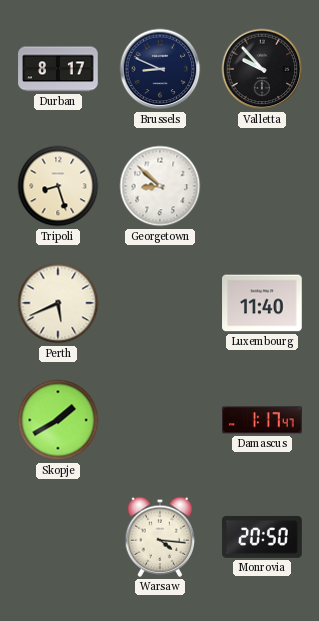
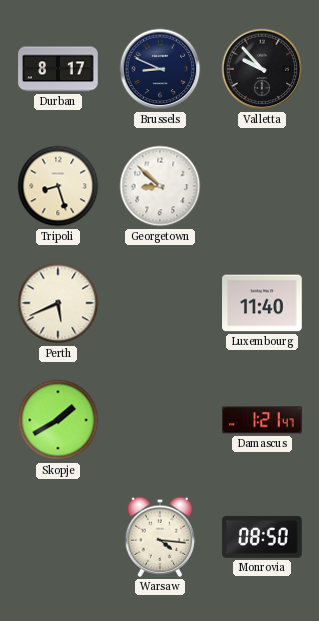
Damascus: 1:17 -> 1:21
Monrovia: 20:50 -> 08:50
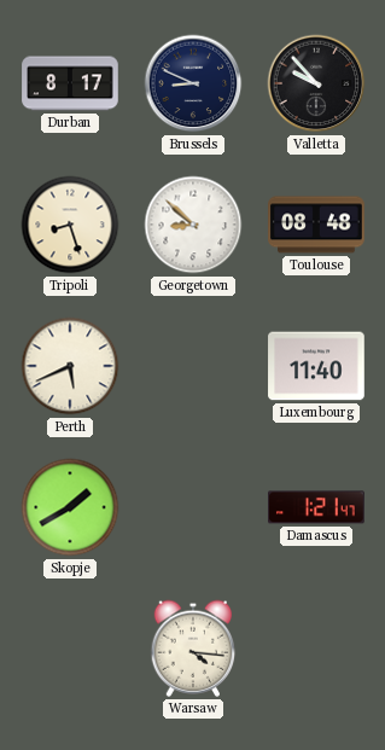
Toulouse: none -> 08:48
Monrovia: 08:50 -> none
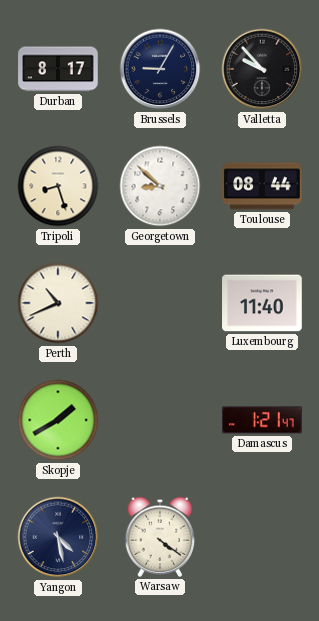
Brussels: 8:49 -> 9:05
Toulouse: 08:48 -> 08:44
Perth: 5:41 -> 10:41
Yangon: none -> 4:28
Warsaw: 4:16 -> 4:21
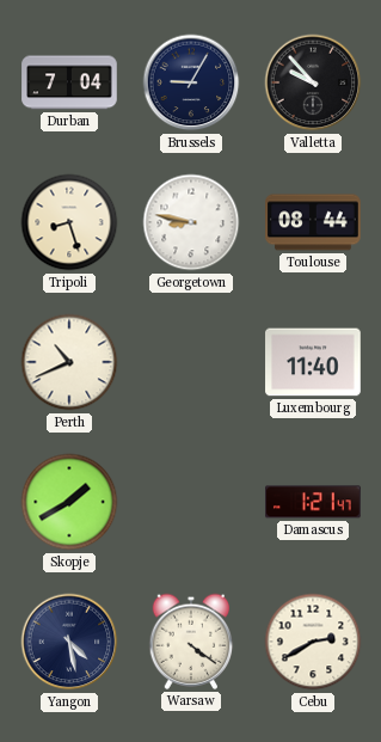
Durban: 8:17 -> 7:04
Georgetown: 8:52 -> 8:47
Cebu: none -> 2:40
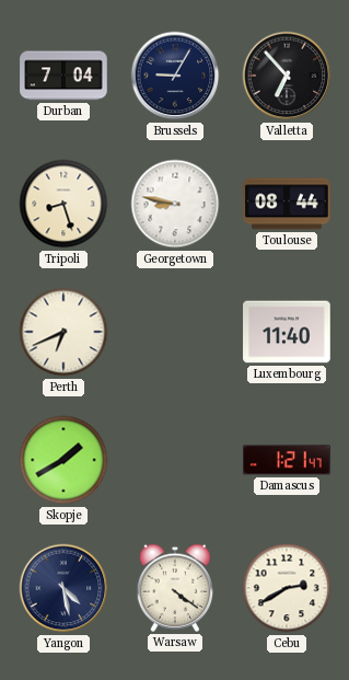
Valletta: 9:53 -> 6:53
Perth: 10:41 -> 6:41
